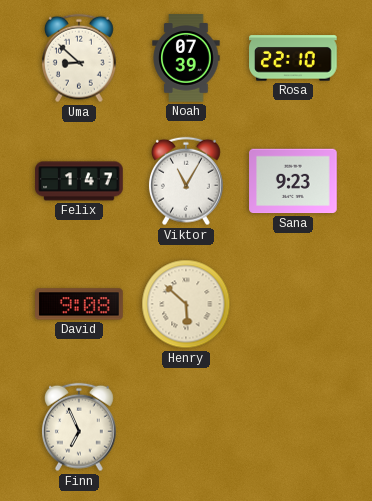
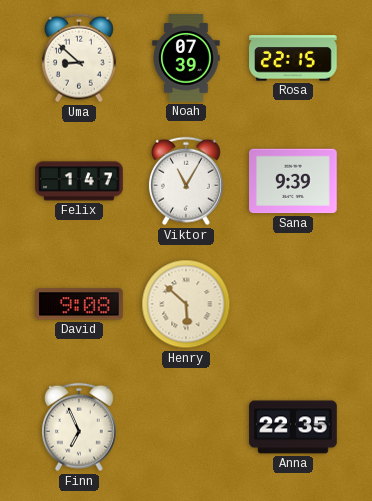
Rosa: 22:10 -> 22:15
Sana: 9:23 -> 9:39
Anna: none -> 22:35
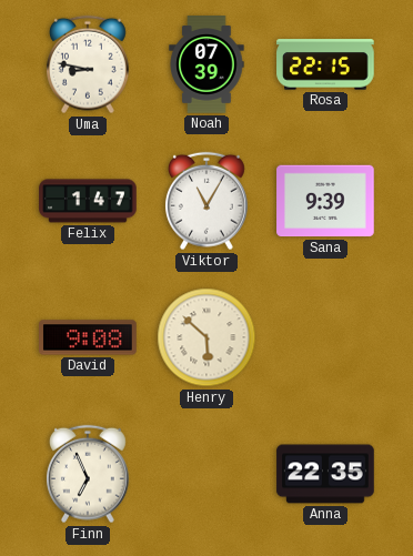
Uma: 8:52 -> 8:47
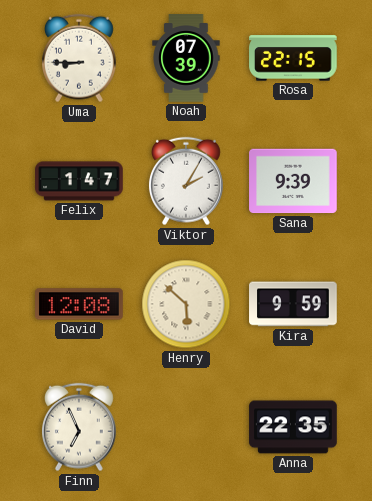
Uma: 8:47 -> 8:45
Viktor: 11:05 -> 2:05
David: 9:08 -> 12:08
Kira: none -> 9:59
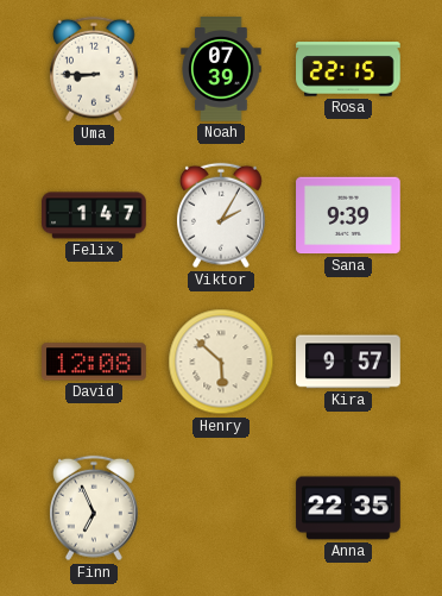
Kira: 9:59 -> 9:57
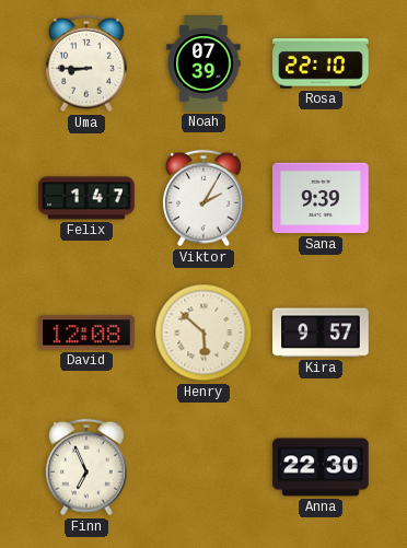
Rosa: 22:15 -> 22:10
Anna: 22:35 -> 22:30
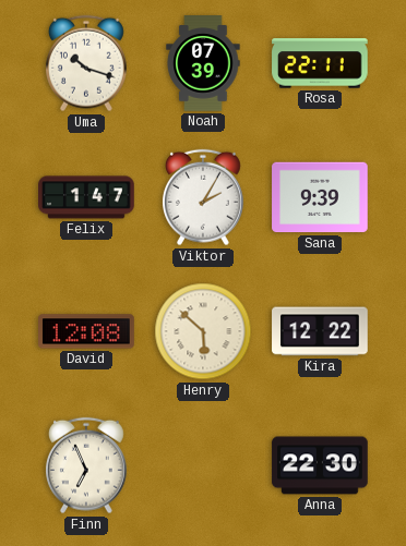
Uma: 8:45 -> 10:18
Rosa: 22:10 -> 22:11
Kira: 9:57 -> 12:22
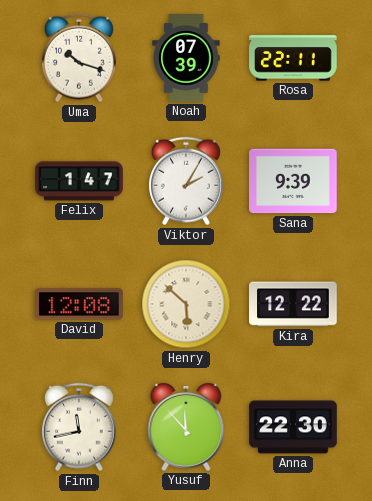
Finn: 6:56 -> 11:43
Yusuf: none -> 11:53
